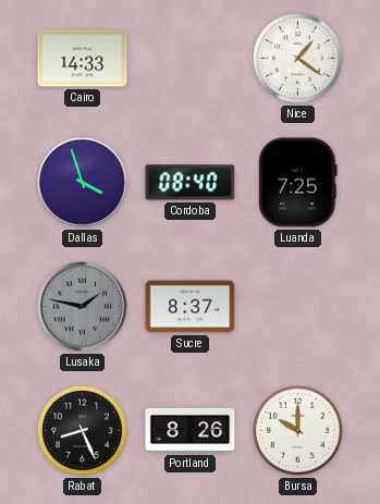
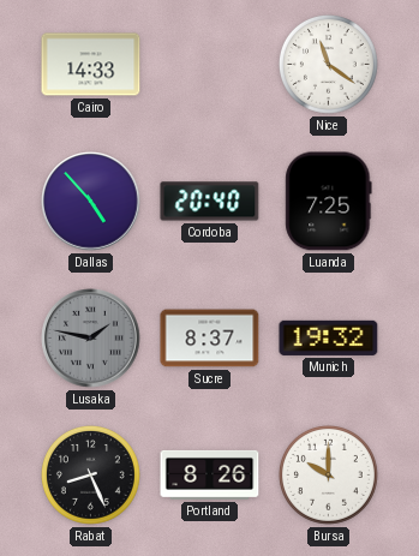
Nice: 1:21 -> 11:21
Dallas: 3:57 -> 4:53
Cordoba: 08:40 -> 20:40
Munich: none -> 19:32
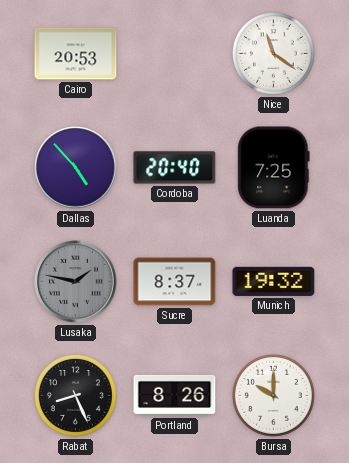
Cairo: 14:33 -> 20:53
